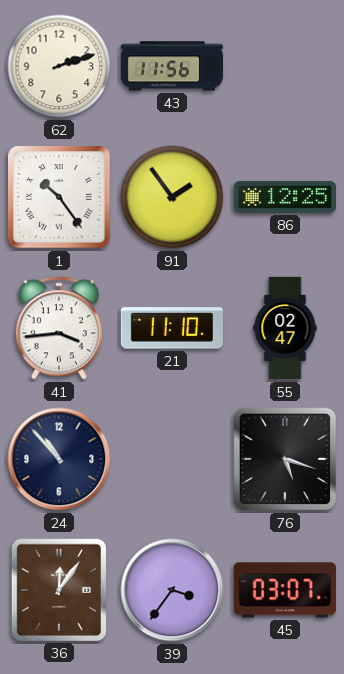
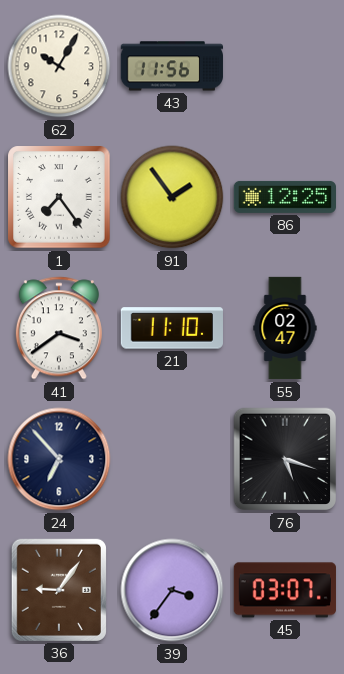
62: 2:12 -> 10:05
1: 10:24 -> 7:24
41: 3:44 -> 3:39
24: 10:53 -> 6:53
36: 12:06 -> 9:06
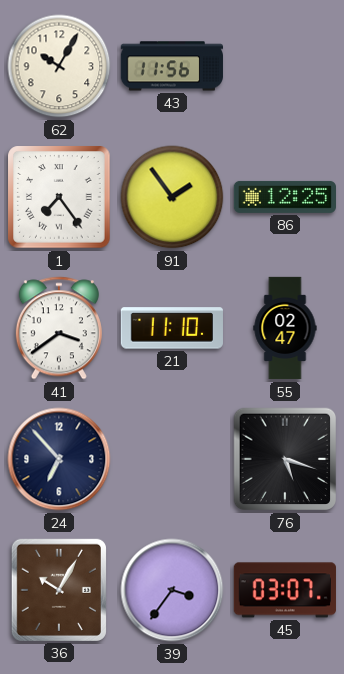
36: 9:06 -> 10:05
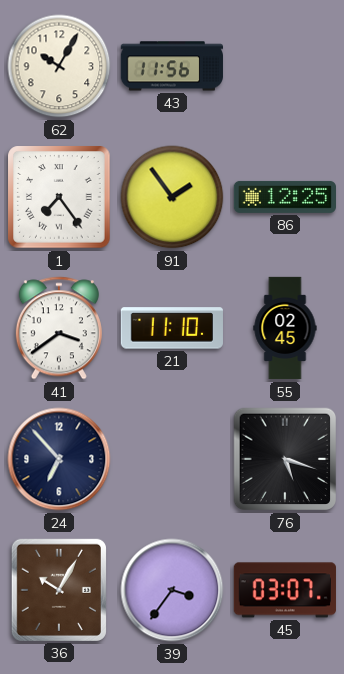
55: 02:47 -> 02:45
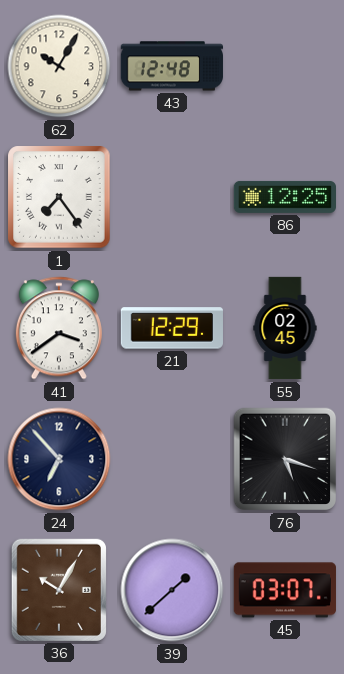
43: 11:56 -> 12:48
91: 1:54 -> none
21: 11:10 -> 12:29
39: 3:36 -> 1:38
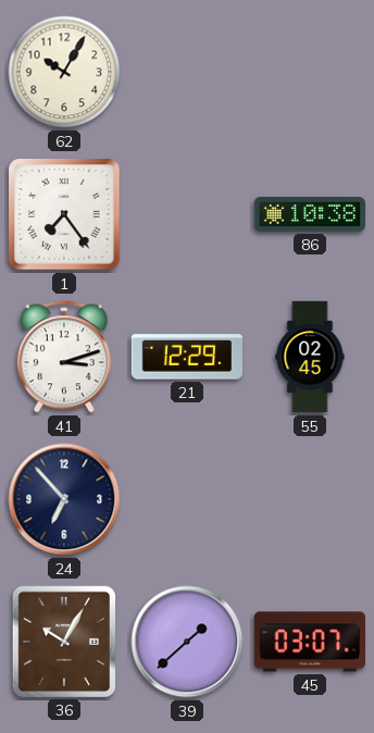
43: 12:48 -> none
86: 12:25 -> 10:38
41: 3:39 -> 3:12
76: 5:18 -> none
